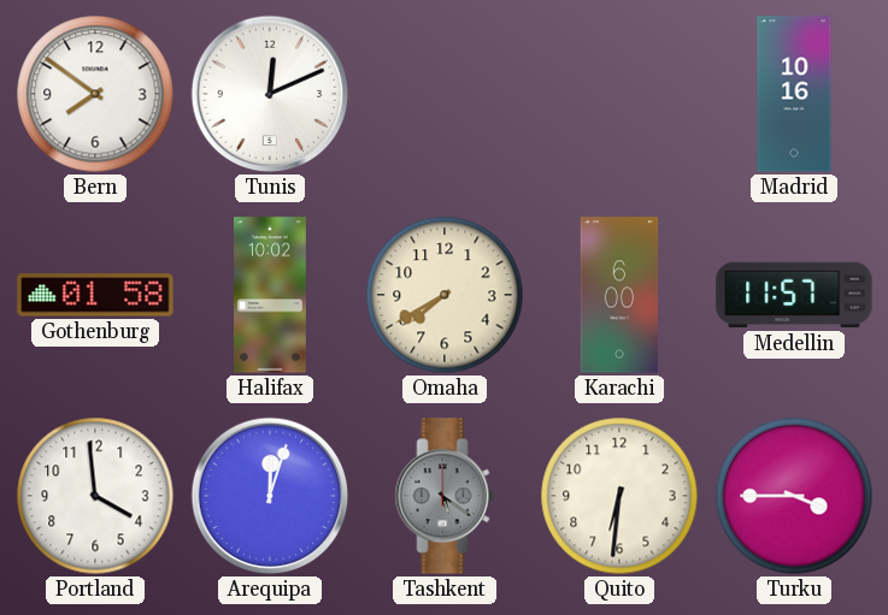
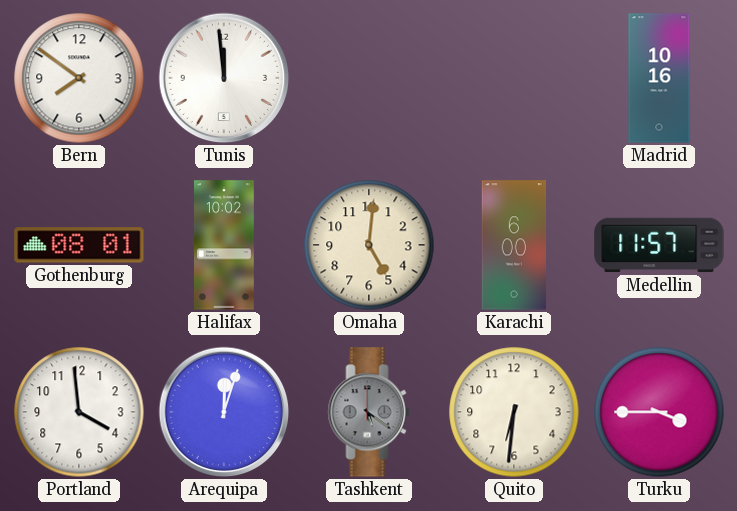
Tunis: 12:11 -> 11:59
Gothenburg: 01:58 -> 08:01
Omaha: 7:40 -> 5:01
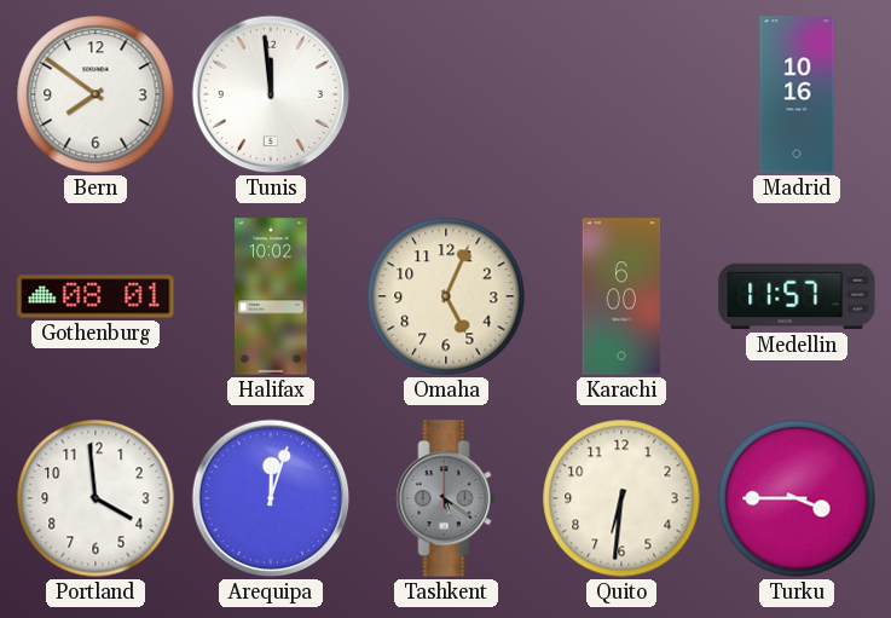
Omaha: 5:01 -> 5:04
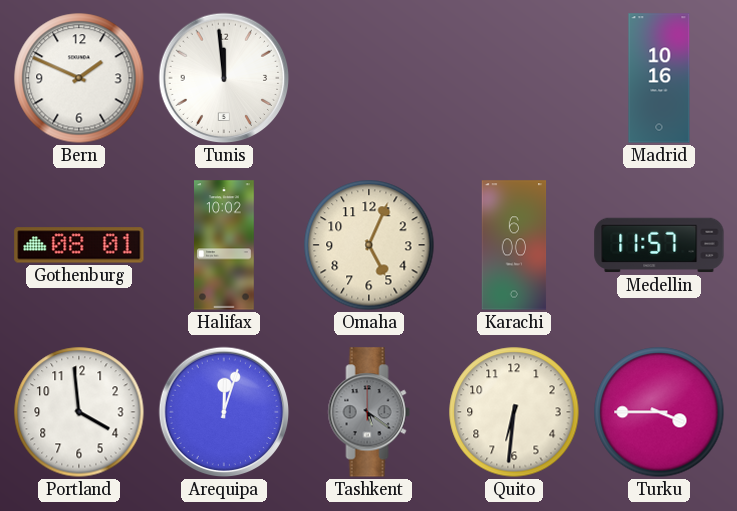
Bern: 7:51 -> 1:49
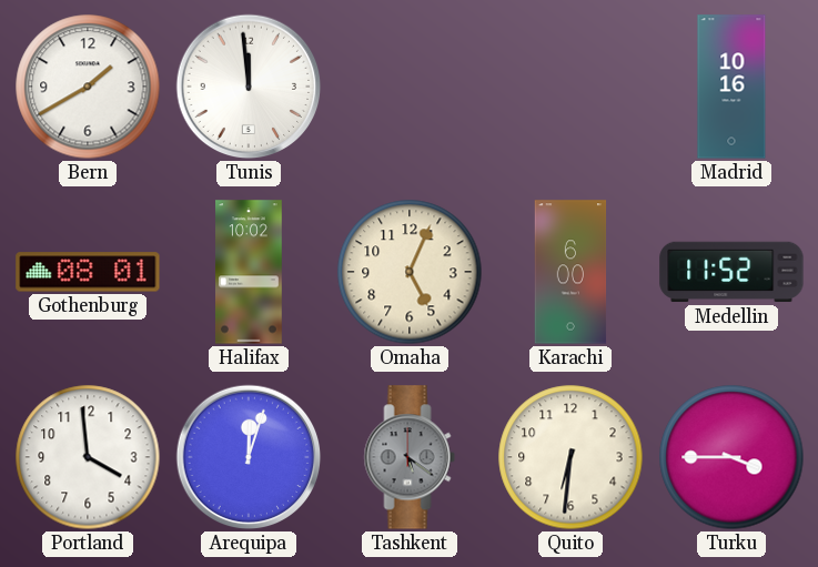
Bern: 1:49 -> 1:40
Medellin: 11:57 -> 11:52
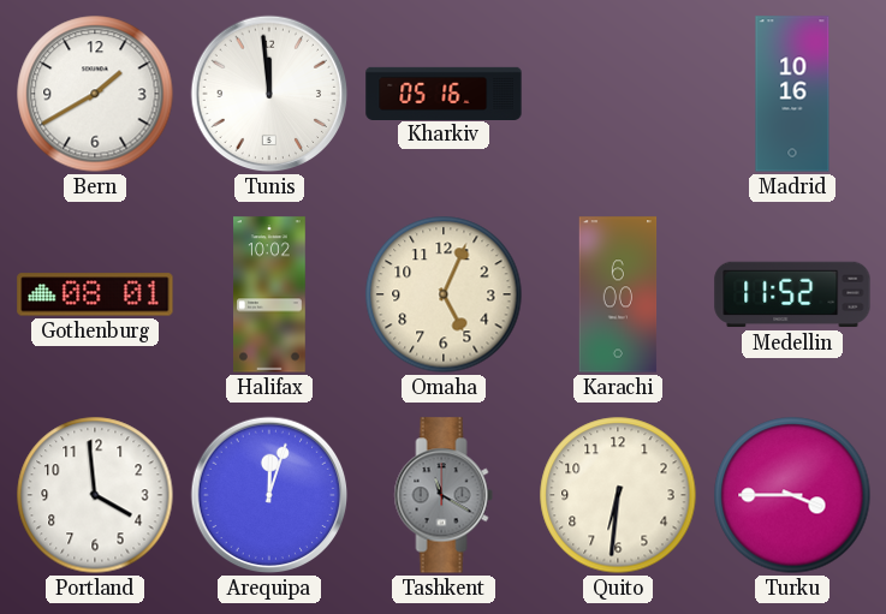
Kharkiv: none -> 05:16
Tashkent: 5:21 -> 11:20
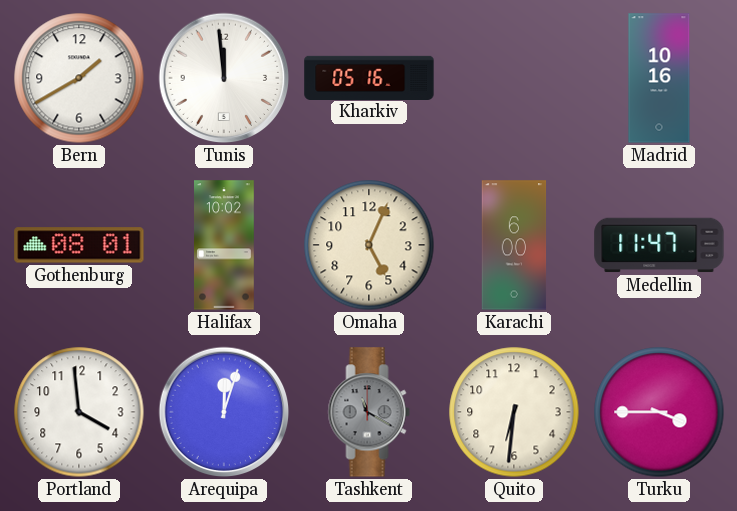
Medellin: 11:52 -> 11:47
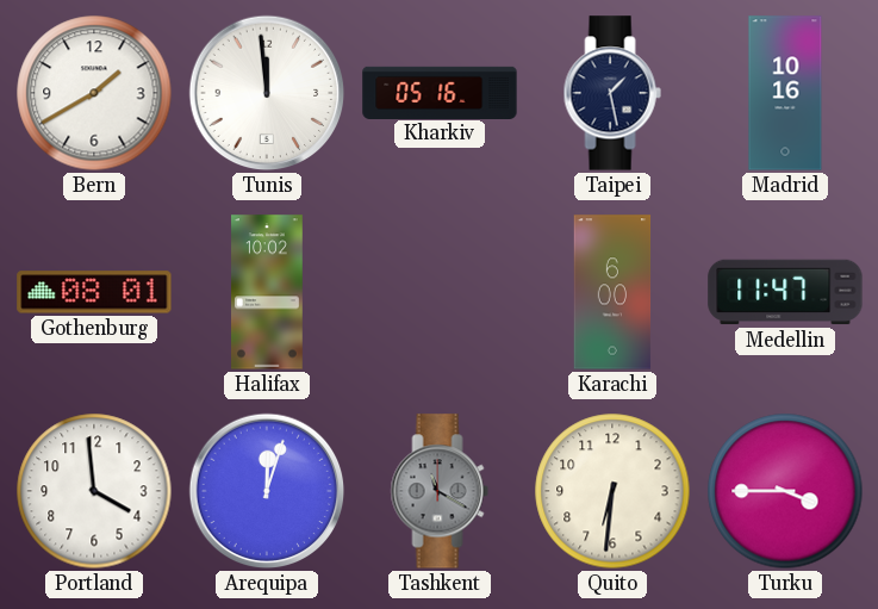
Taipei: none -> 1:28
Omaha: 5:04 -> none
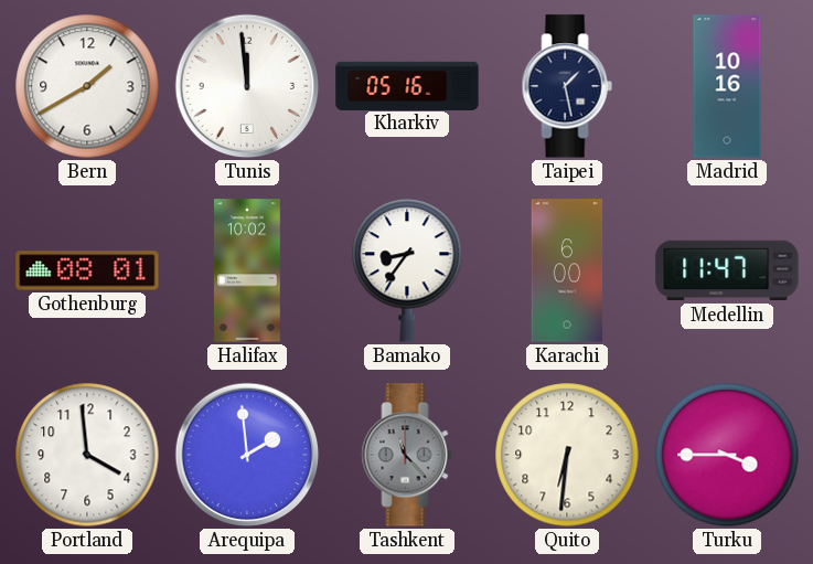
Bamako: none -> 8:36
Arequipa: 12:03 -> 1:59
Tashkent: 11:20 -> 11:23
